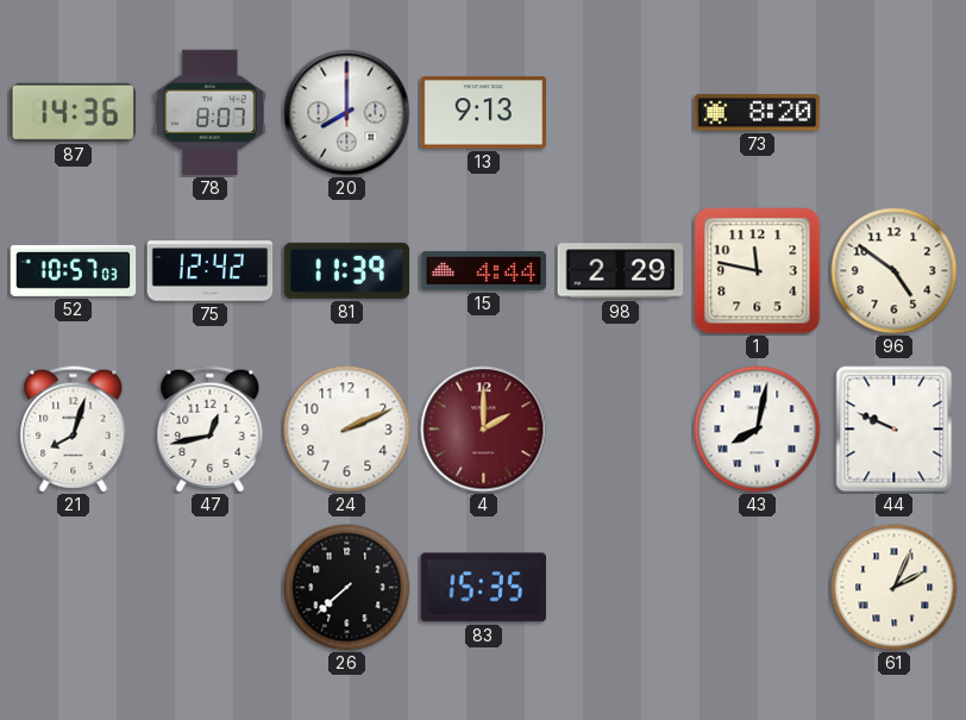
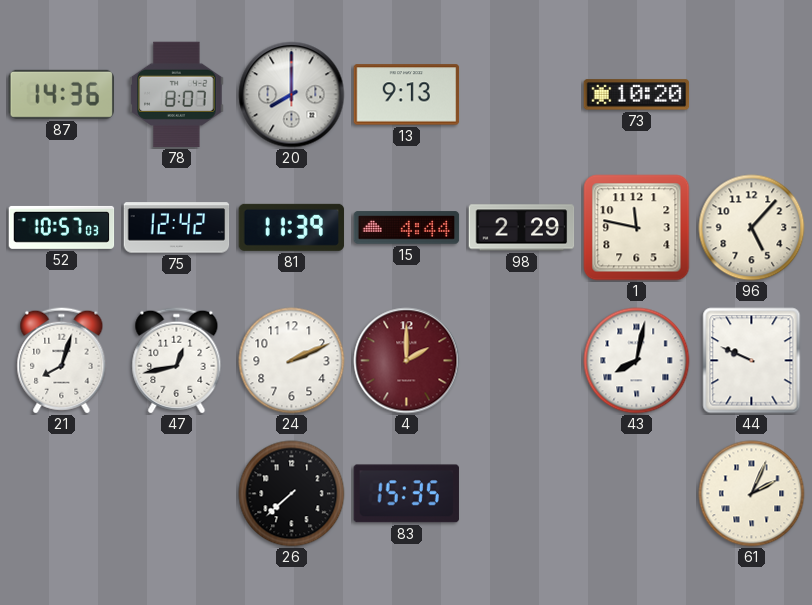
73: 8:20 -> 10:20
96: 4:51 -> 5:07
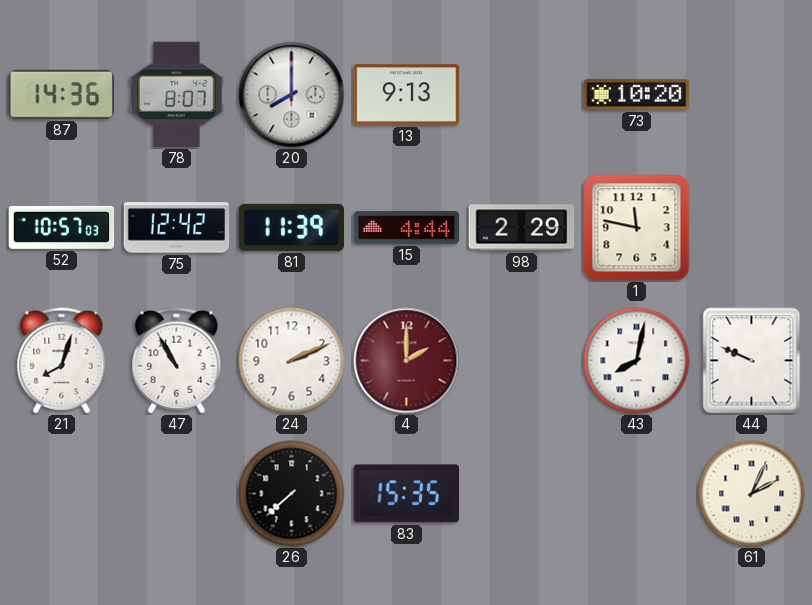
96: 5:07 -> none
47: 12:43 -> 10:55
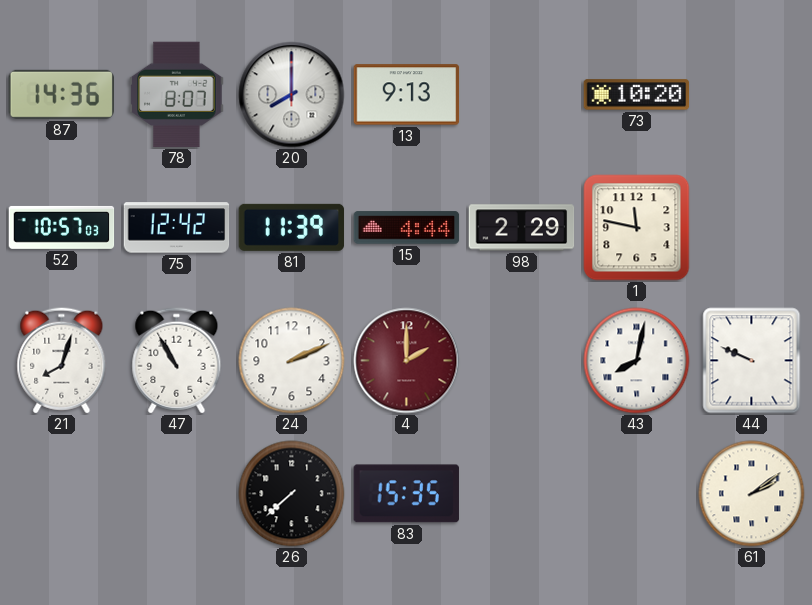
61: 2:04 -> 2:09
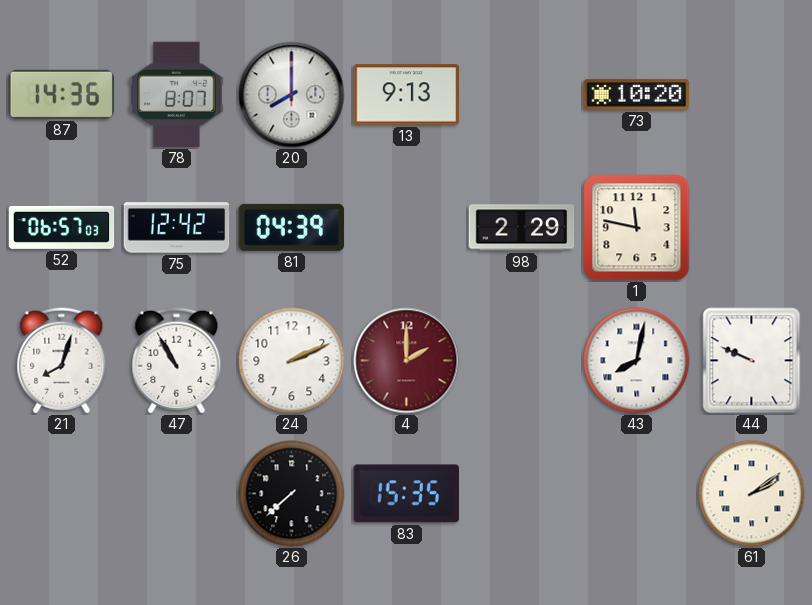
52: 10:57 -> 06:57
81: 11:39 -> 04:39
15: 4:44 -> none
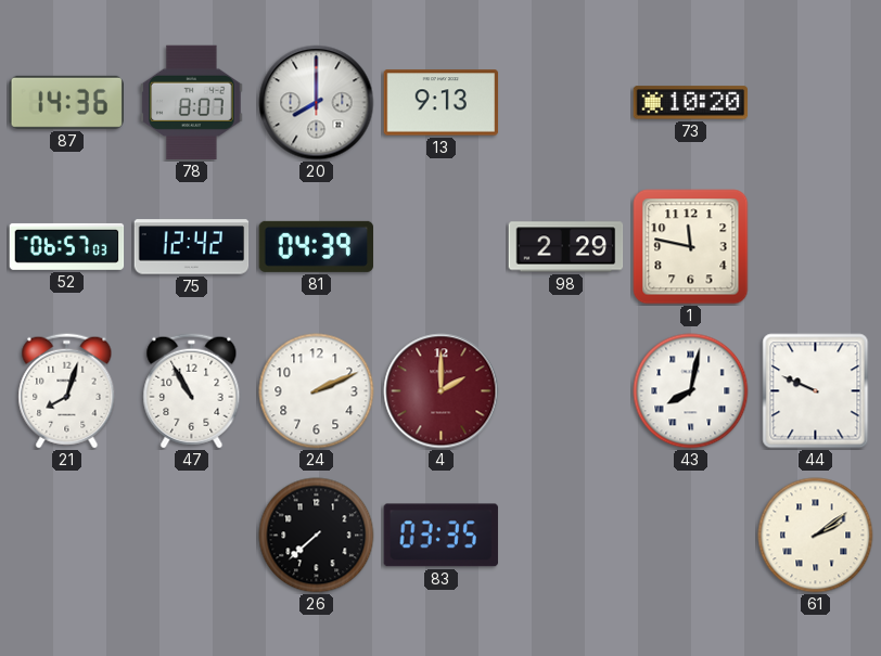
83: 15:35 -> 03:35
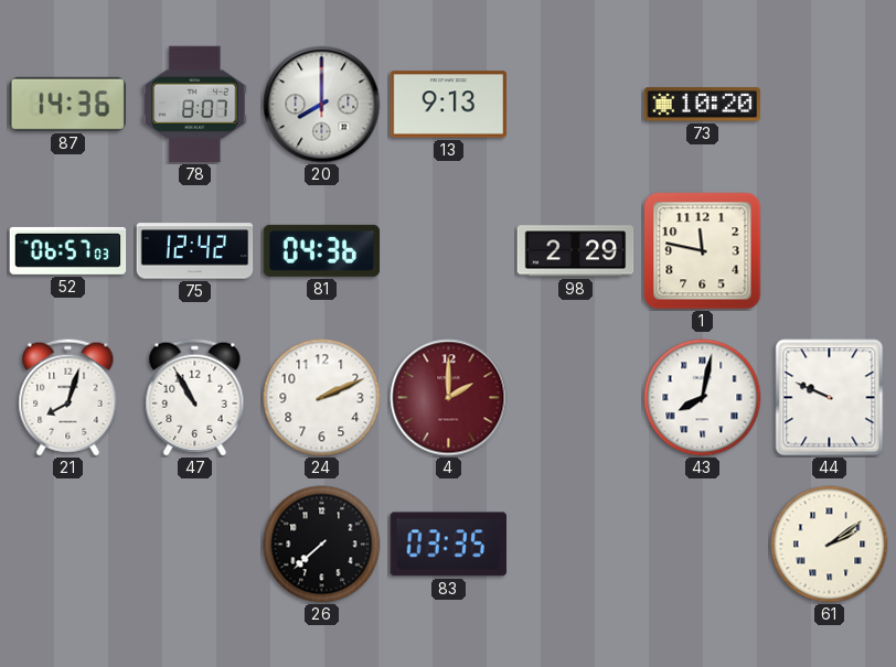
81: 04:39 -> 04:36
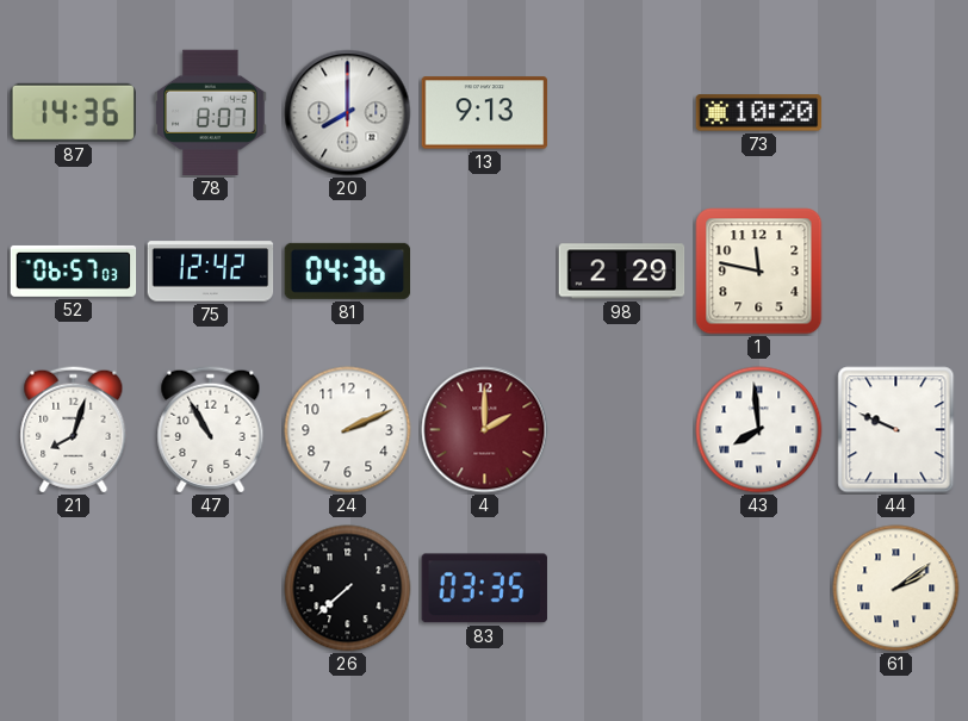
43: 8:02 -> 7:59
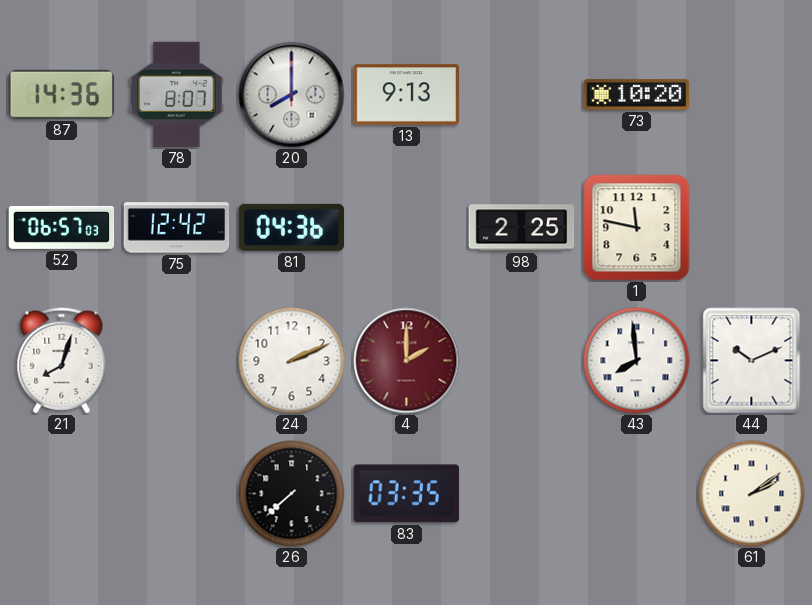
98: 2:29 -> 2:25
47: 10:55 -> none
44: 9:49 -> 10:11
